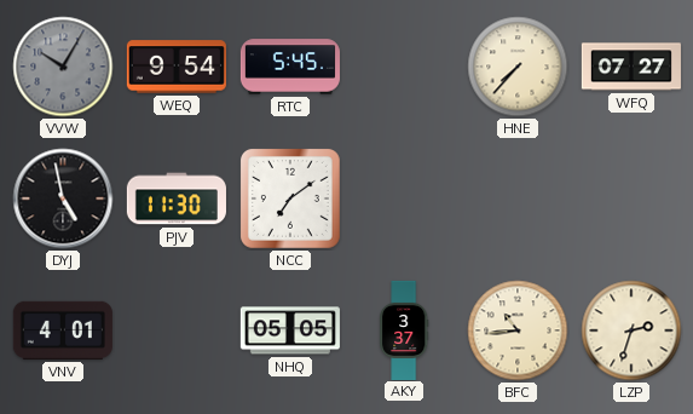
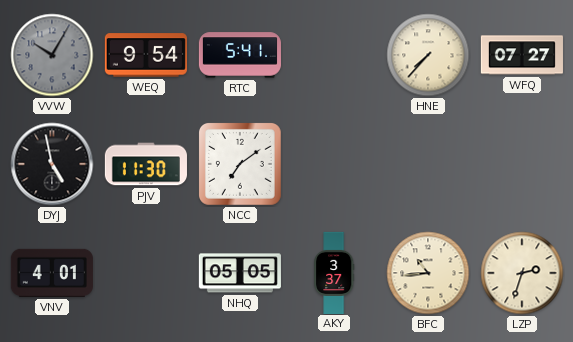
RTC: 5:45 -> 5:41
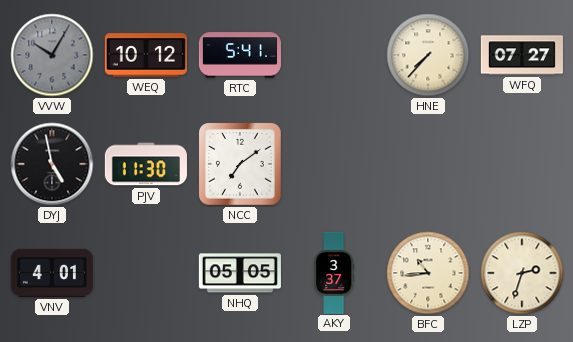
WEQ: 9:54 -> 10:12
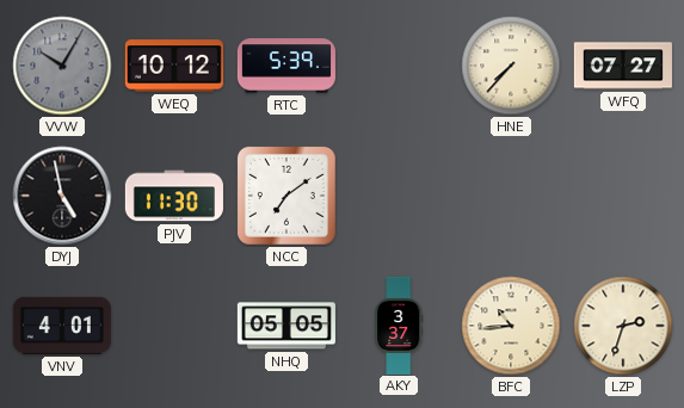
RTC: 5:41 -> 5:39
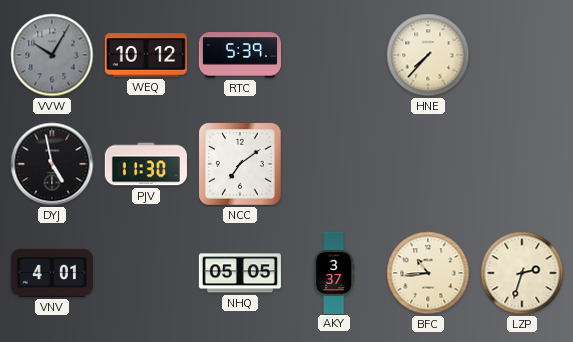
WFQ: 07:27 -> none
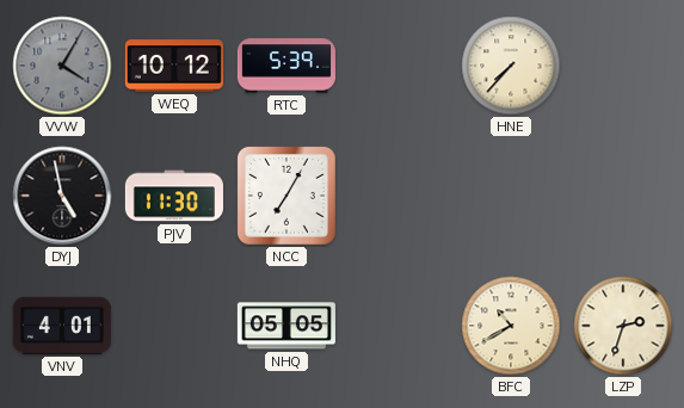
VVW: 10:05 -> 4:05
NCC: 7:09 -> 7:05
AKY: 3:37 -> none
BFC: 10:44 -> 10:40
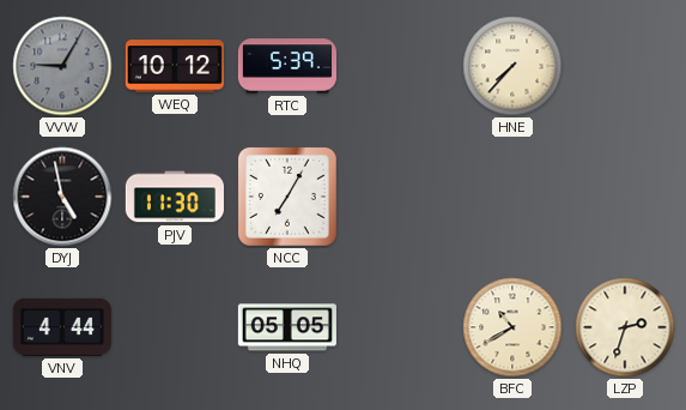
VVW: 4:05 -> 9:05
VNV: 4:01 -> 4:44
